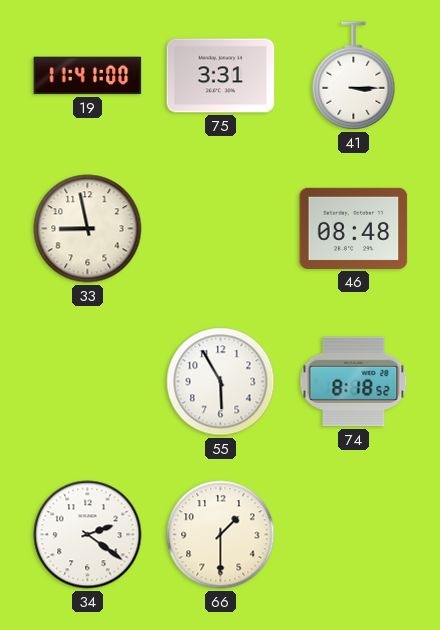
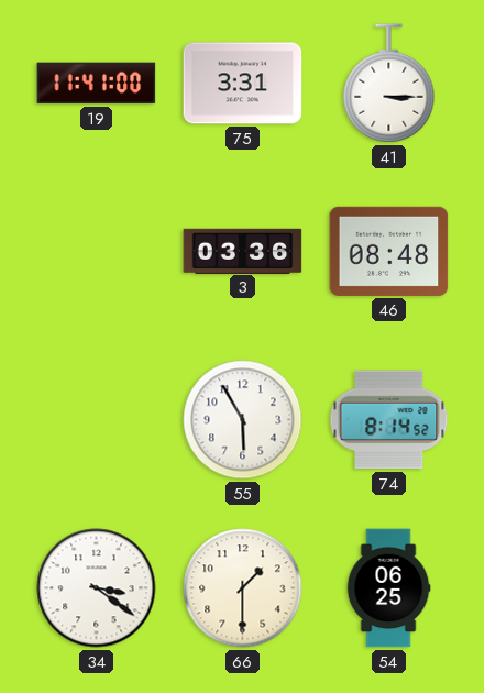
33: 8:58 -> none
3: none -> 03:36
74: 8:18 -> 8:14
34: 2:21 -> 3:21
54: none -> 06:25
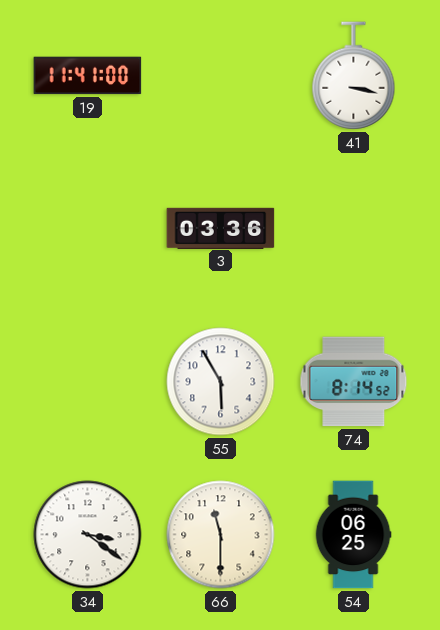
75: 3:31 -> none
41: 3:15 -> 3:17
46: 08:48 -> none
66: 1:30 -> 11:30
